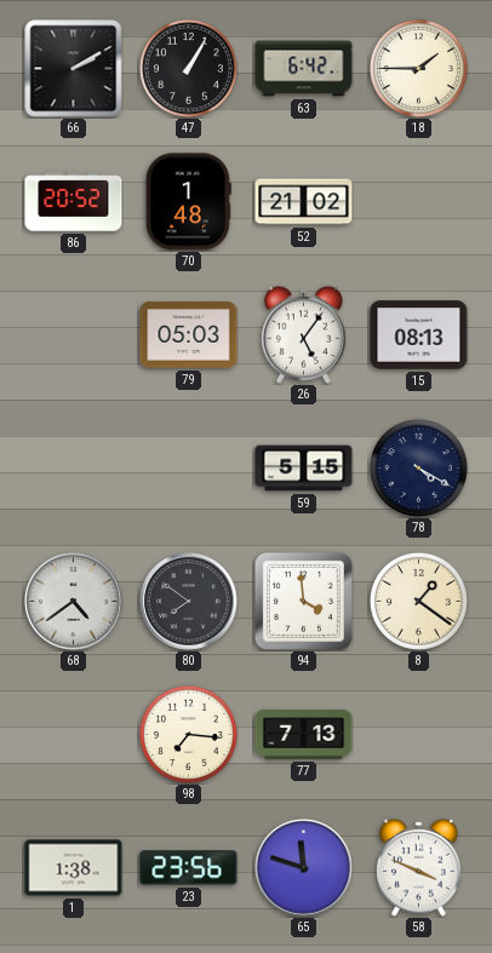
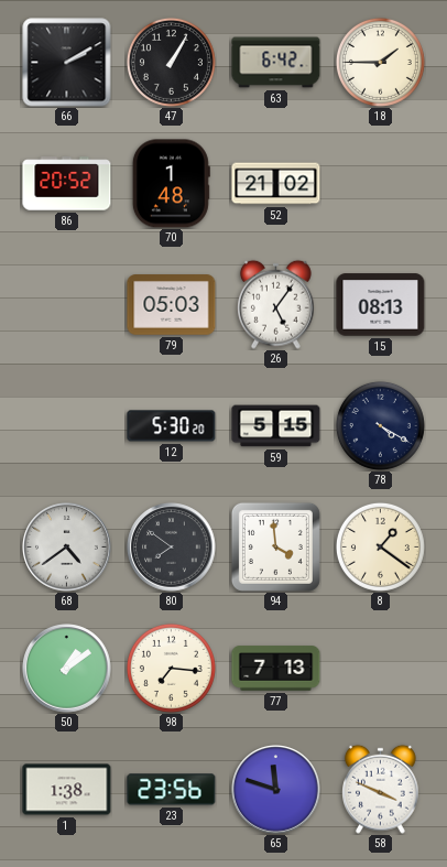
12: none -> 5:30
50: none -> 1:09
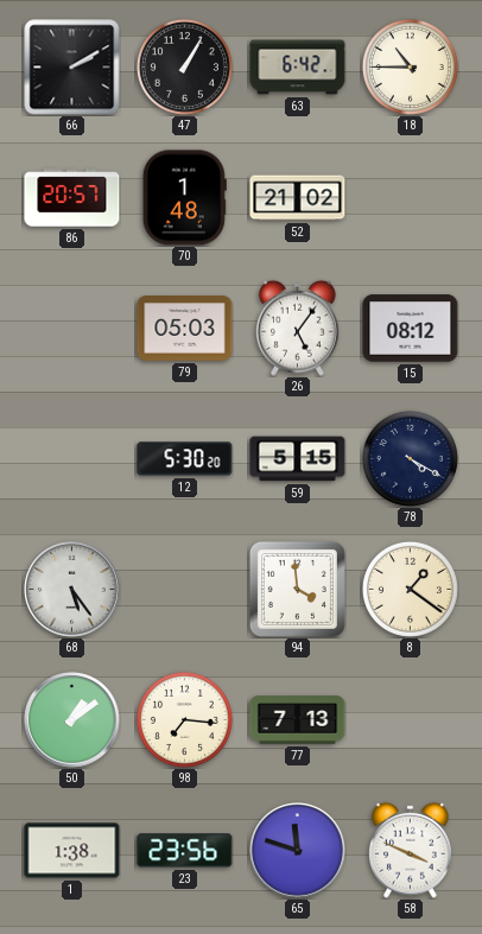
18: 1:45 -> 10:45
86: 20:52 -> 20:57
15: 08:13 -> 08:12
68: 4:39 -> 5:24
80: 7:51 -> none
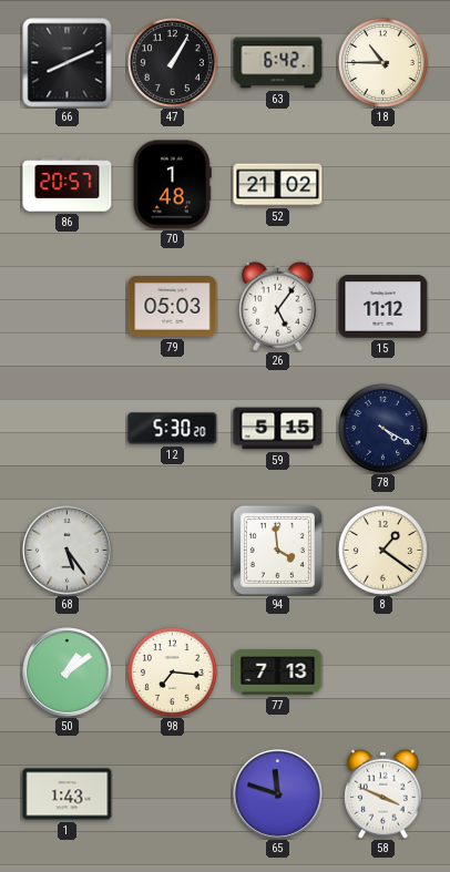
66: 2:10 -> 8:11
15: 08:12 -> 11:12
1: 1:38 -> 1:43
23: 23:56 -> none
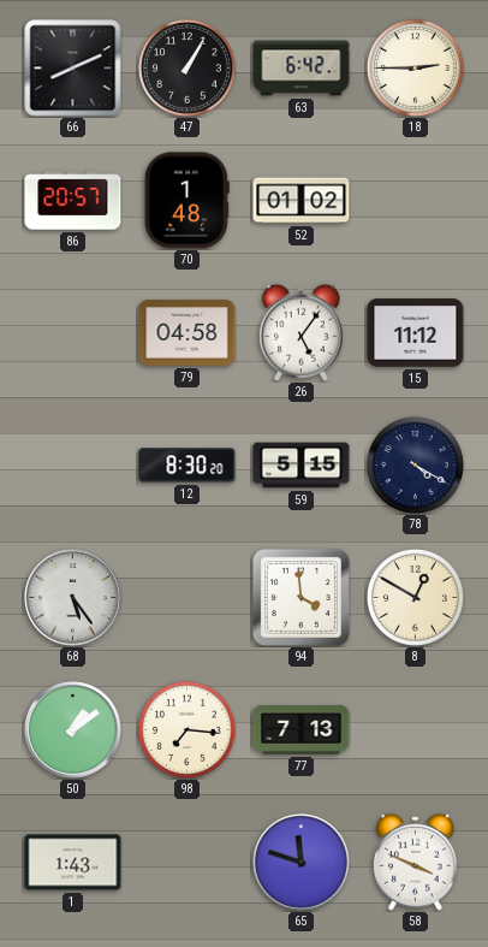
18: 10:45 -> 2:45
52: 21:02 -> 01:02
79: 05:03 -> 04:58
12: 5:30 -> 8:30
8: 1:21 -> 12:50
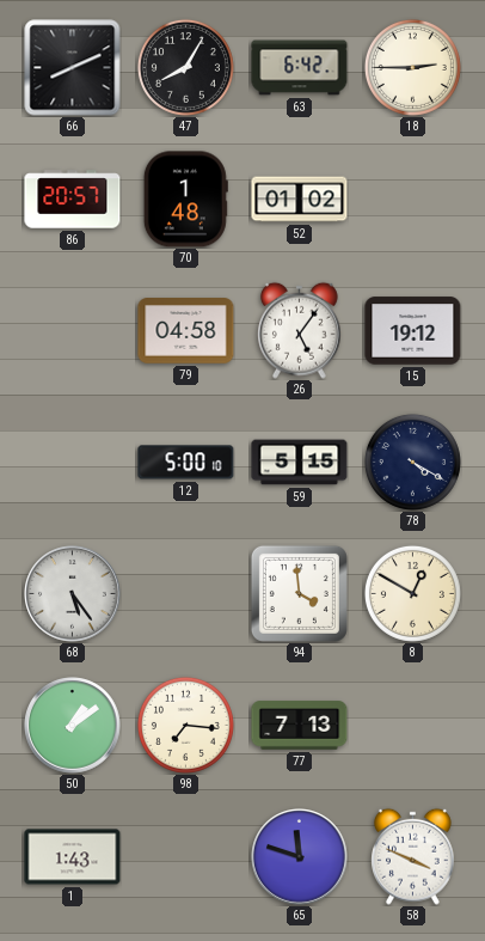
47: 1:05 -> 8:05
15: 11:12 -> 19:12
12: 8:30 -> 5:00
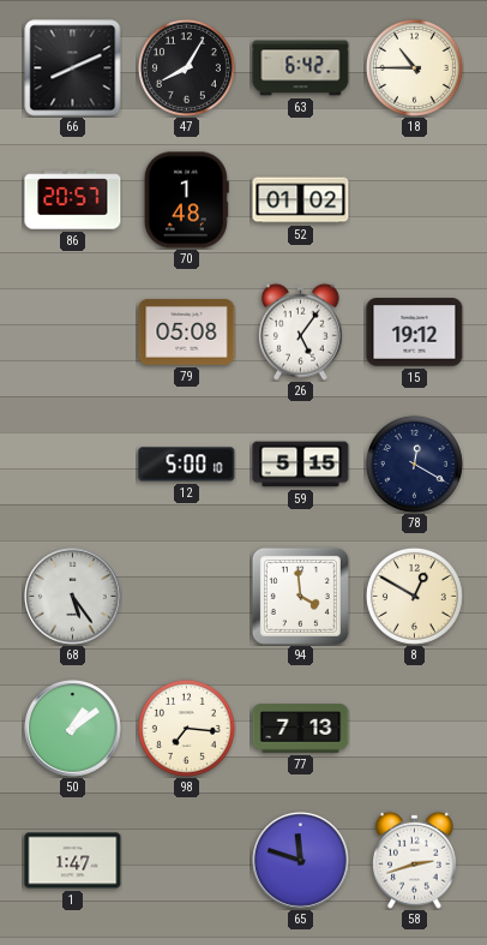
18: 2:45 -> 10:45
79: 04:58 -> 05:08
78: 4:20 -> 12:20
1: 1:43 -> 1:47
58: 3:49 -> 2:42
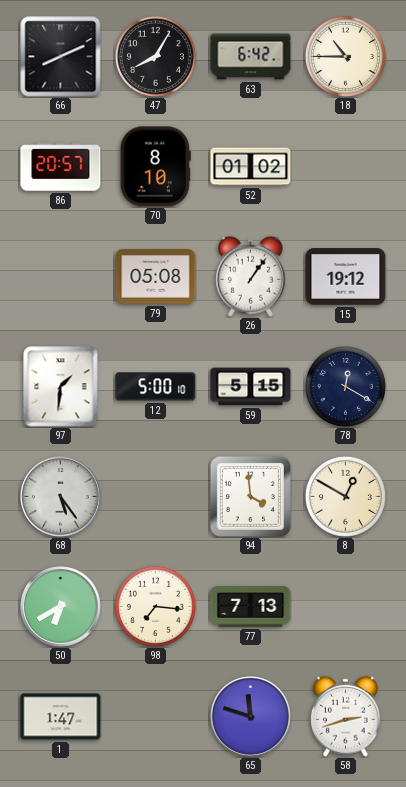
70: 1:48 -> 8:10
26: 5:06 -> 1:06
97: none -> 1:31
50: 1:09 -> 6:40
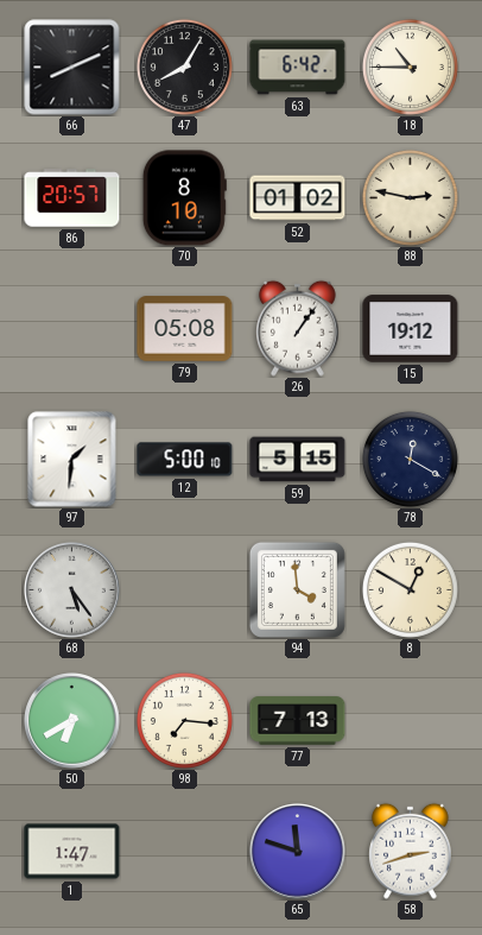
88: none -> 2:47
